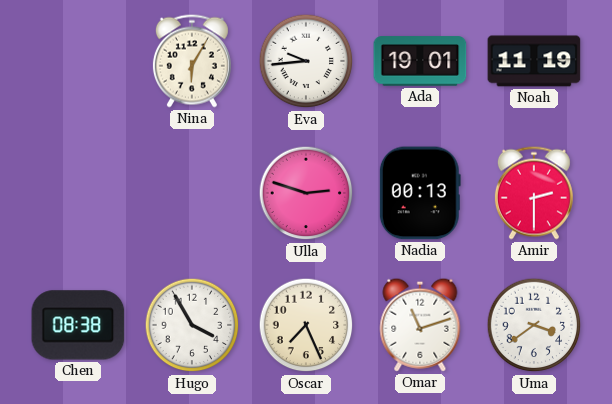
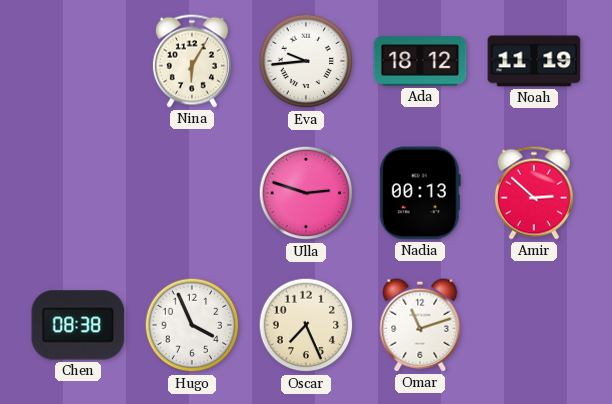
Ada: 19:01 -> 18:12
Amir: 2:30 -> 2:52
Hugo: 3:55 -> 3:56
Uma: 3:39 -> none
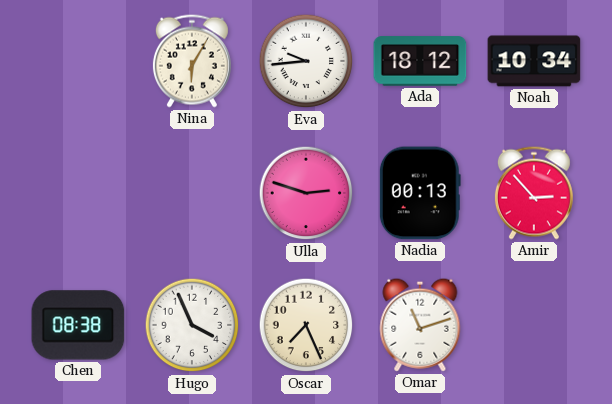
Noah: 11:19 -> 10:34
Amir: 2:52 -> 2:53
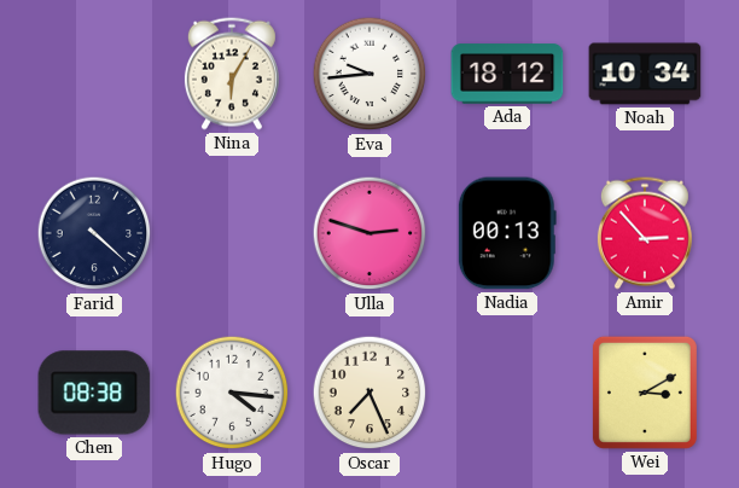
Farid: none -> 4:22
Hugo: 3:56 -> 4:16
Omar: 11:12 -> none
Wei: none -> 3:10
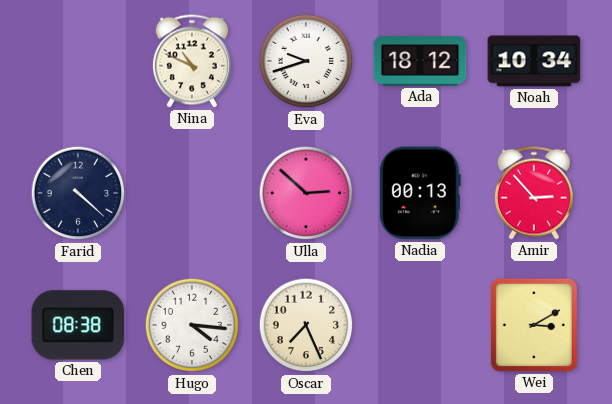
Nina: 6:05 -> 10:49
Eva: 9:44 -> 9:42
Ulla: 2:48 -> 2:52
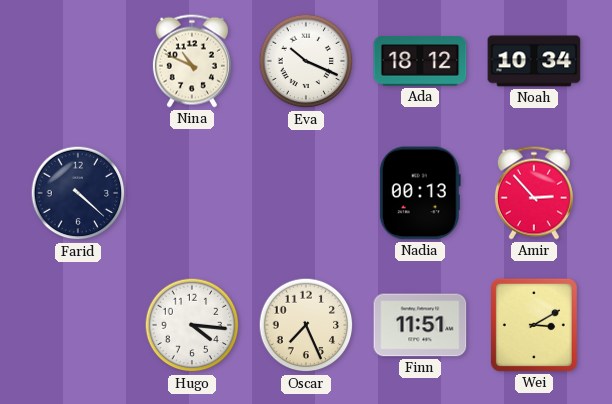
Eva: 9:42 -> 10:19
Ulla: 2:52 -> none
Chen: 08:38 -> none
Finn: none -> 11:51
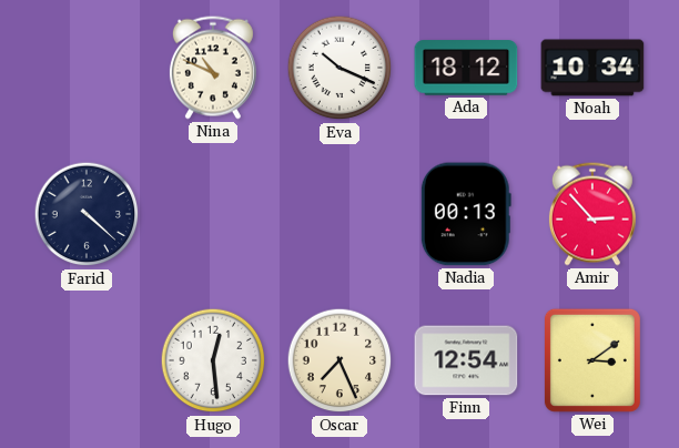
Hugo: 4:16 -> 12:29
Finn: 11:51 -> 12:54
Wei: 3:10 -> 3:09
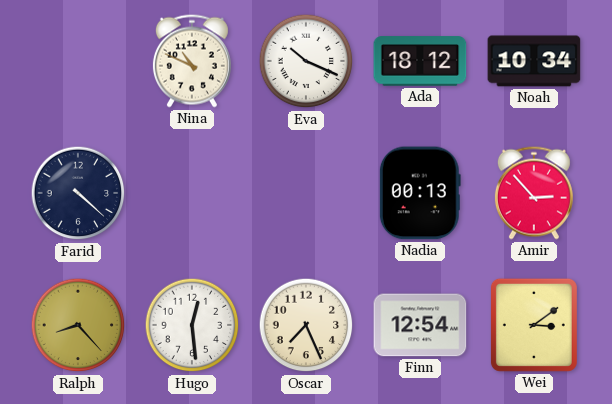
Ralph: none -> 8:23
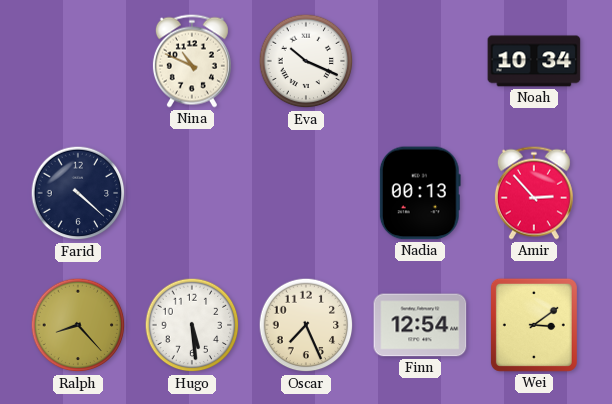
Ada: 18:12 -> none
Hugo: 12:29 -> 5:29
